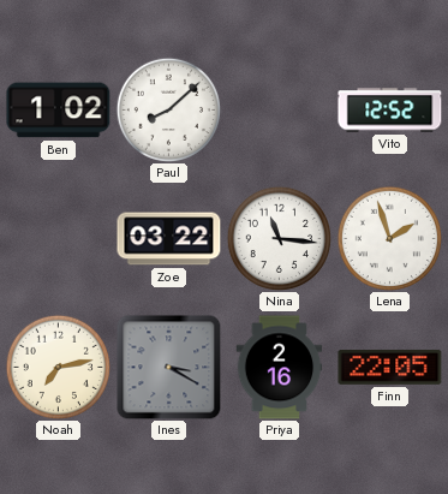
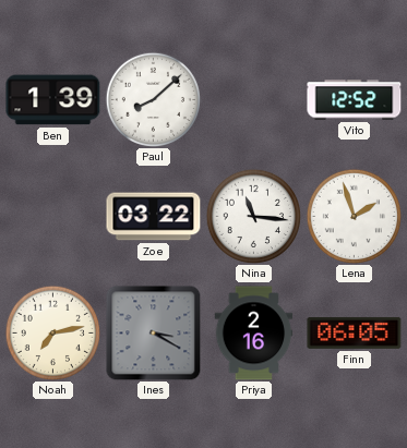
Ben: 1:02 -> 1:39
Finn: 22:05 -> 06:05
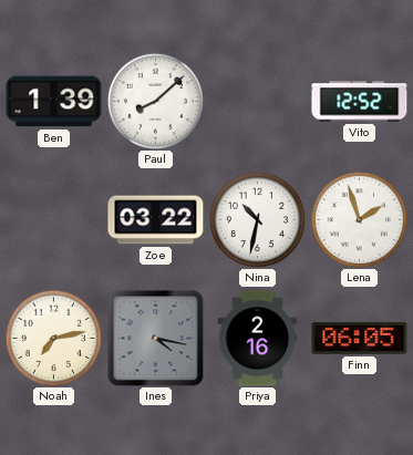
Nina: 11:16 -> 10:32
Ines: 3:20 -> 4:17
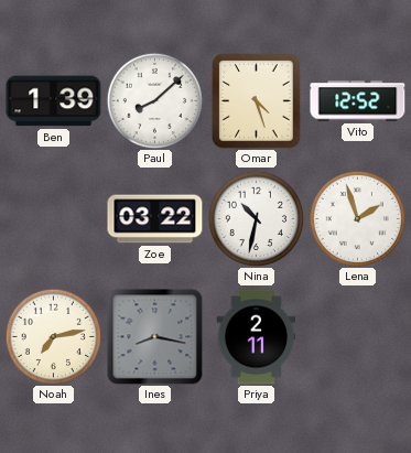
Omar: none -> 4:27
Ines: 4:17 -> 8:17
Priya: 2:16 -> 2:11
Finn: 06:05 -> none
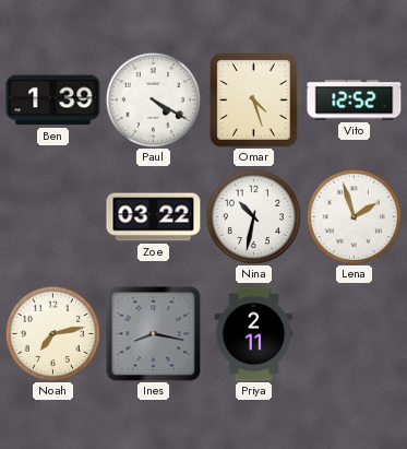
Paul: 8:08 -> 4:20
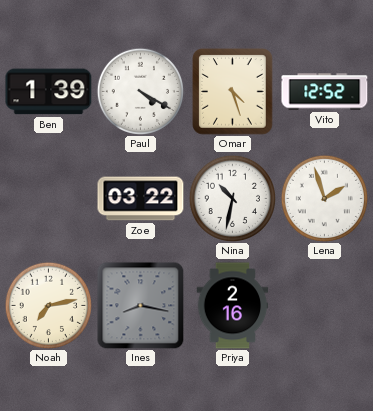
Priya: 2:11 -> 2:16
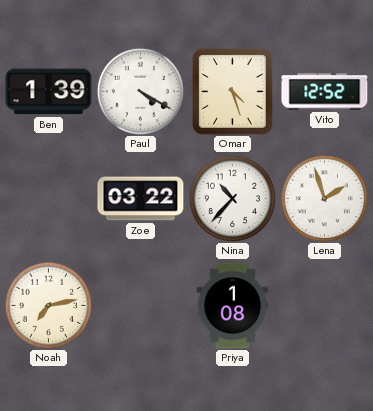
Nina: 10:32 -> 10:37
Ines: 8:17 -> none
Priya: 2:16 -> 1:08
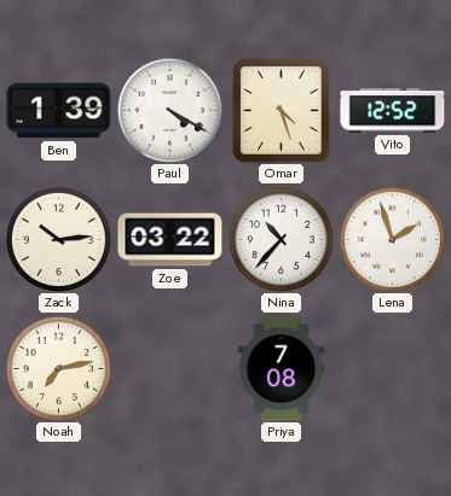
Zack: none -> 10:14
Priya: 1:08 -> 7:08
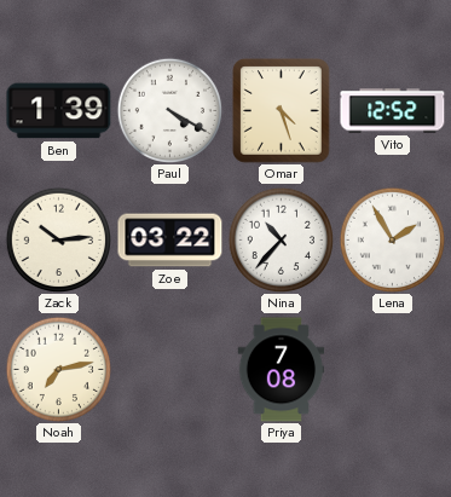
Lena: 1:57 -> 1:55
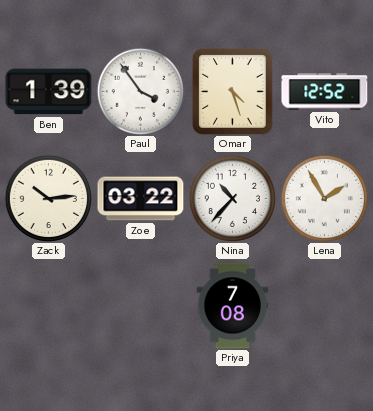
Paul: 4:20 -> 3:54
Noah: 7:13 -> none
